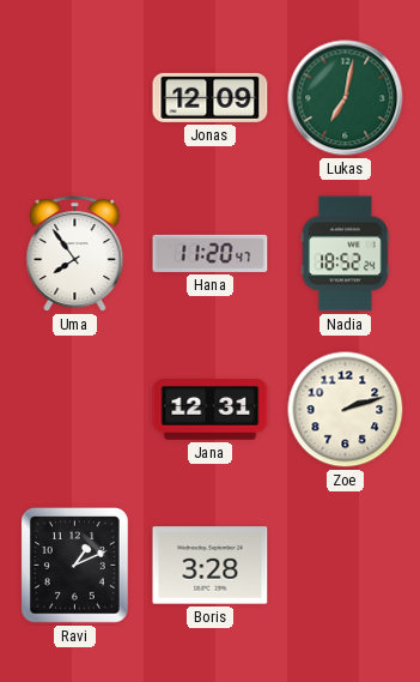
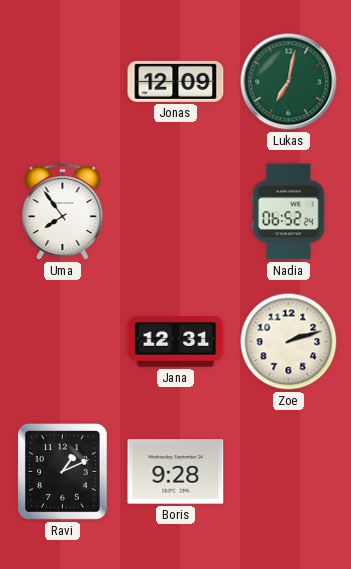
Hana: 11:20 -> none
Nadia: 18:52 -> 06:52
Boris: 3:28 -> 9:28
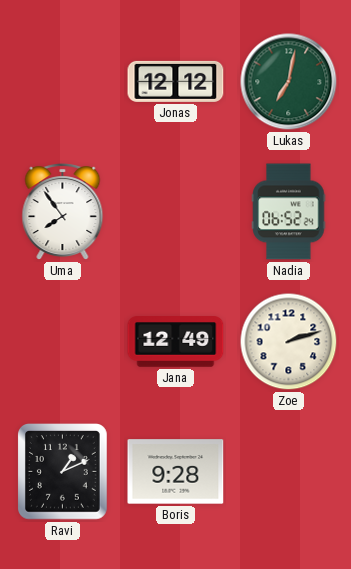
Jonas: 12:09 -> 12:12
Jana: 12:31 -> 12:49
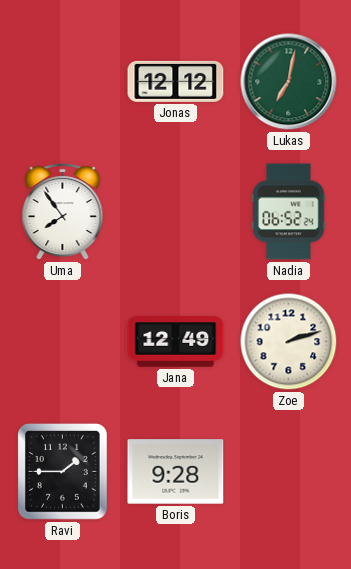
Ravi: 1:11 -> 1:45
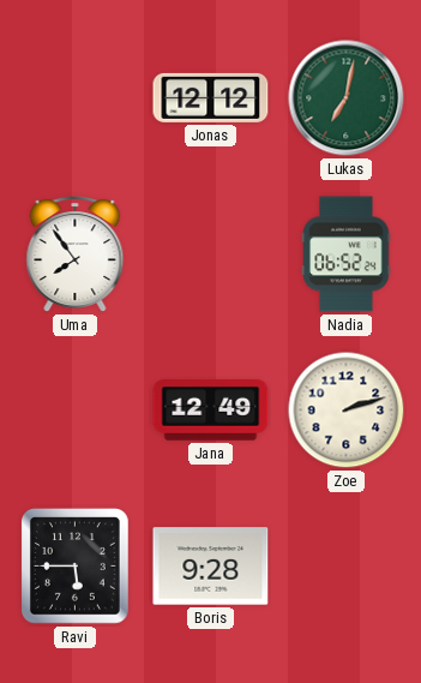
Ravi: 1:45 -> 5:45
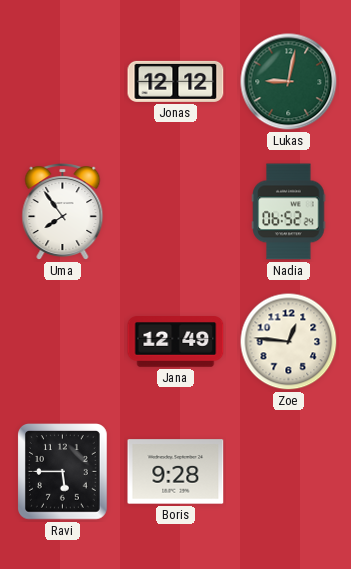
Lukas: 7:02 -> 9:02
Zoe: 2:12 -> 12:46
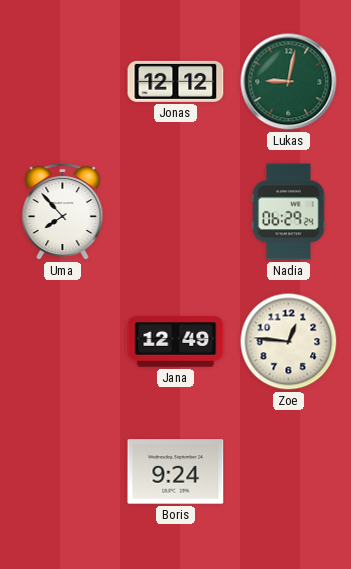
Uma: 7:54 -> 7:53
Nadia: 06:52 -> 06:29
Ravi: 5:45 -> none
Boris: 9:28 -> 9:24
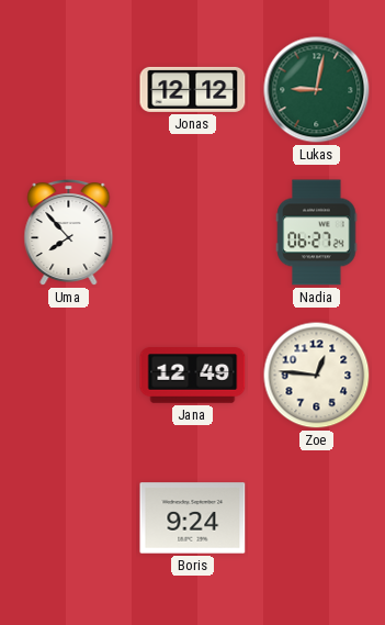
Nadia: 06:29 -> 06:27
